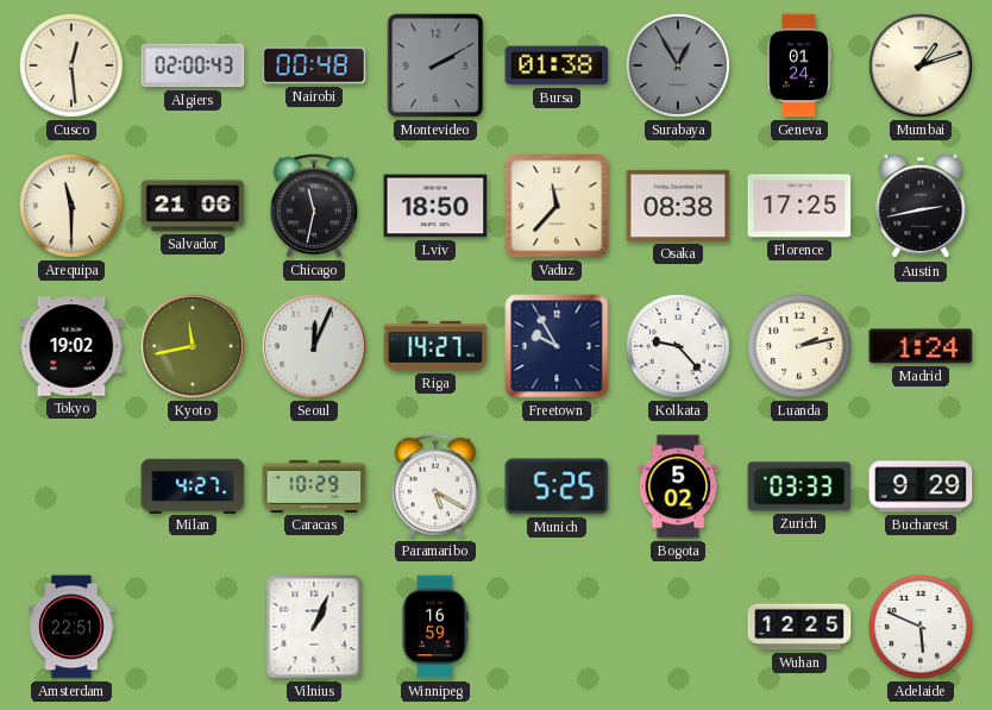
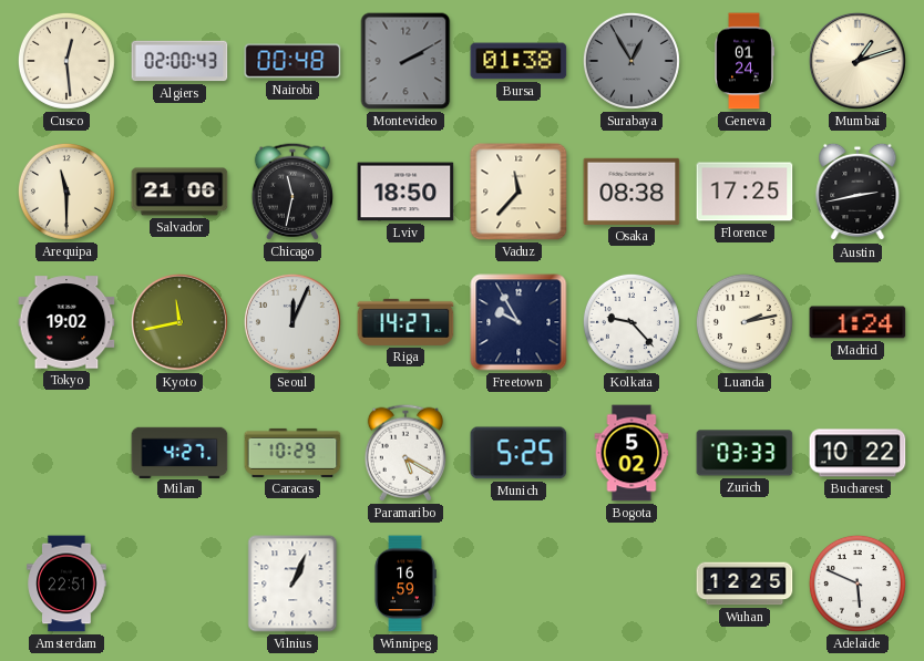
Bucharest: 9:29 -> 10:22
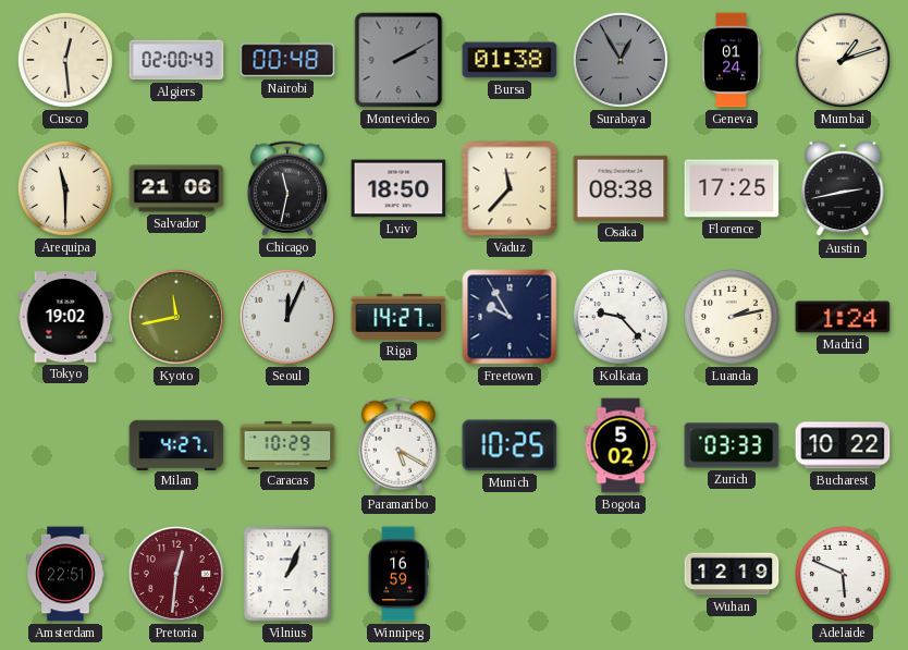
Munich: 5:25 -> 10:25
Pretoria: none -> 12:31
Wuhan: 12:25 -> 12:19
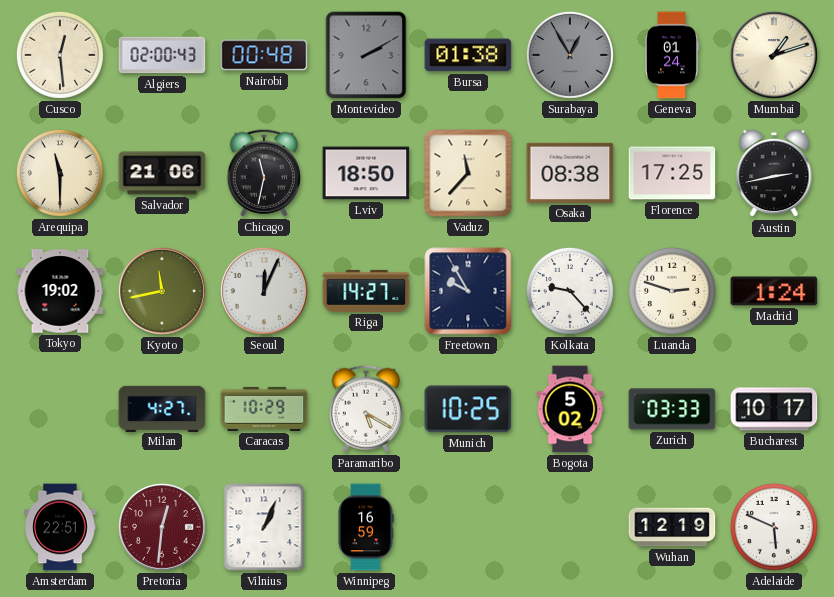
Luanda: 2:13 -> 2:48
Bucharest: 10:22 -> 10:17
